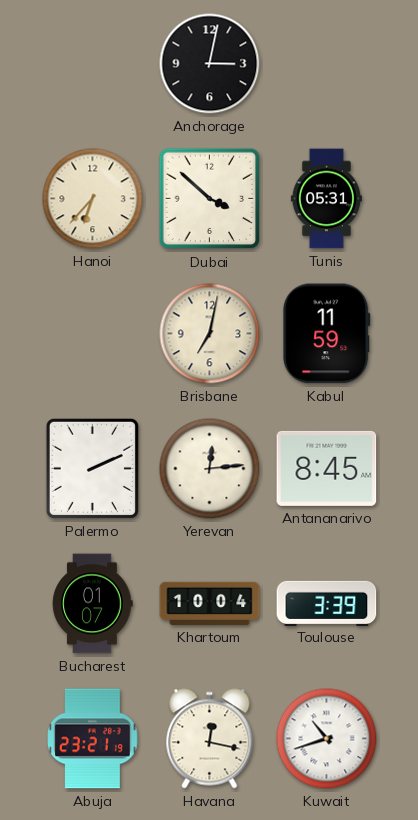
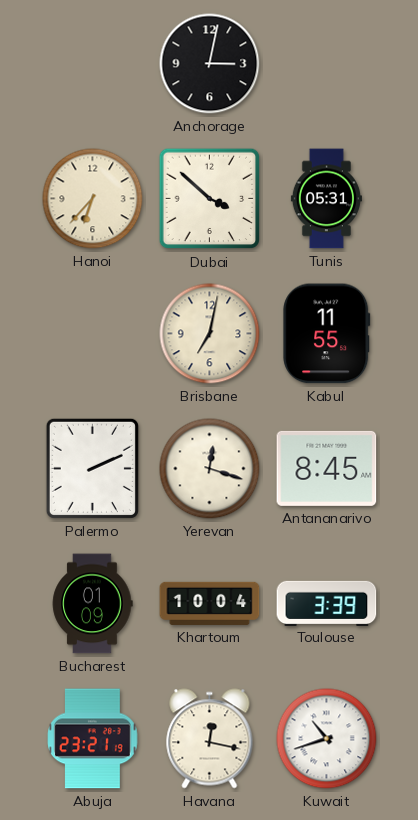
Kabul: 11:59 -> 11:55
Yerevan: 12:14 -> 12:18
Bucharest: 01:07 -> 01:09
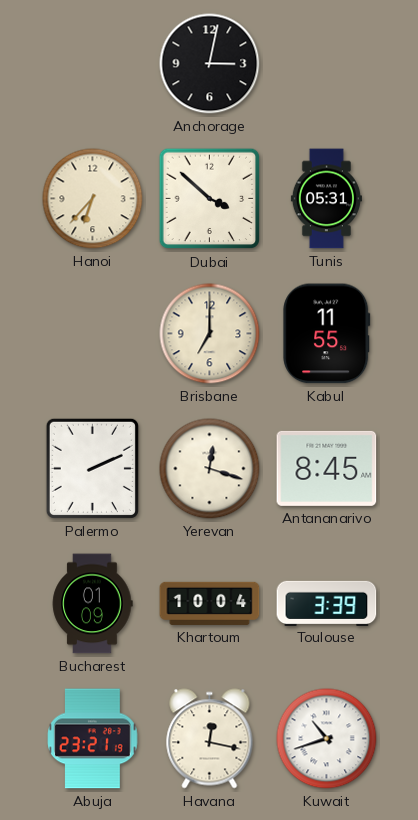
Brisbane: 7:02 -> 7:00
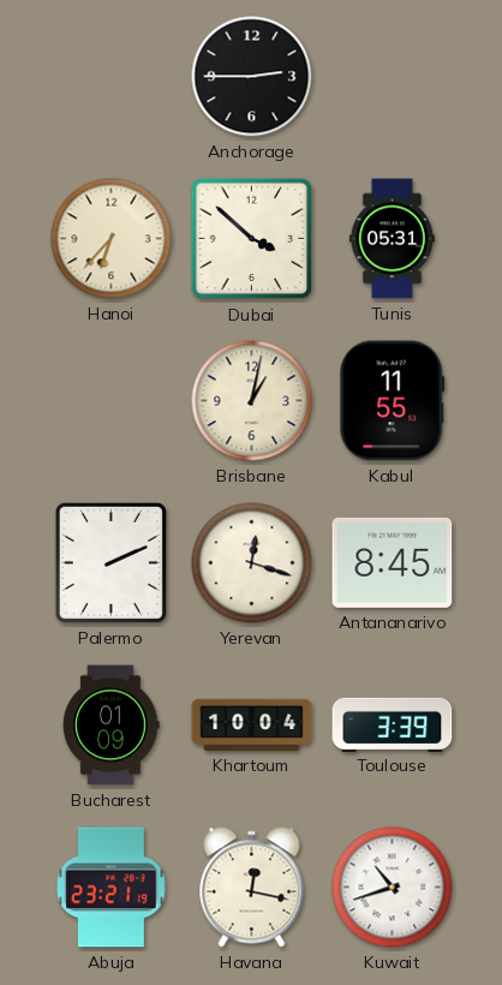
Anchorage: 3:02 -> 2:45
Brisbane: 7:00 -> 1:02
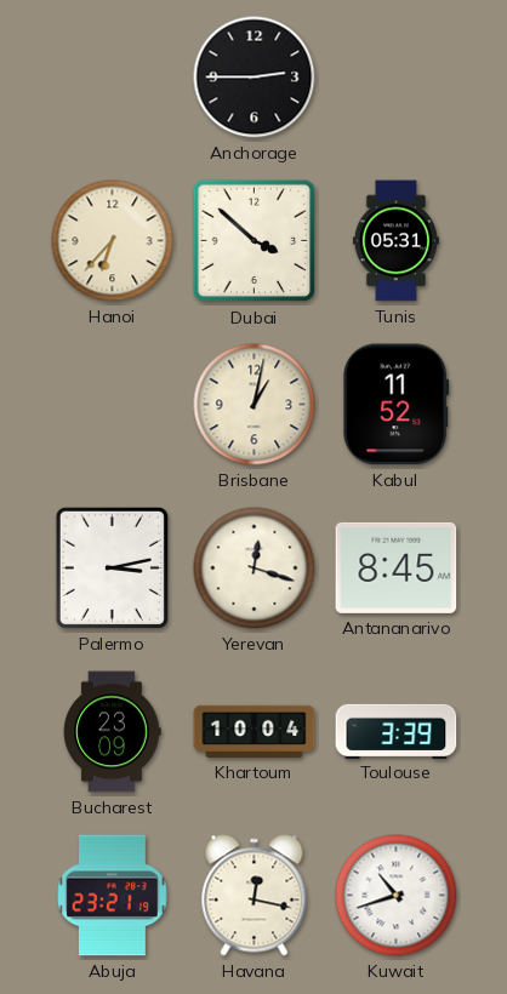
Kabul: 11:55 -> 11:52
Palermo: 2:11 -> 3:13
Bucharest: 01:09 -> 23:09
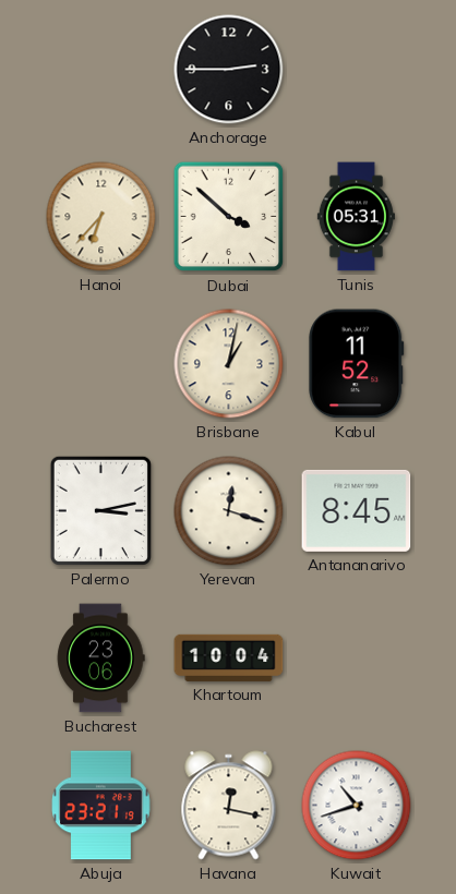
Bucharest: 23:09 -> 23:06
Toulouse: 3:39 -> none
